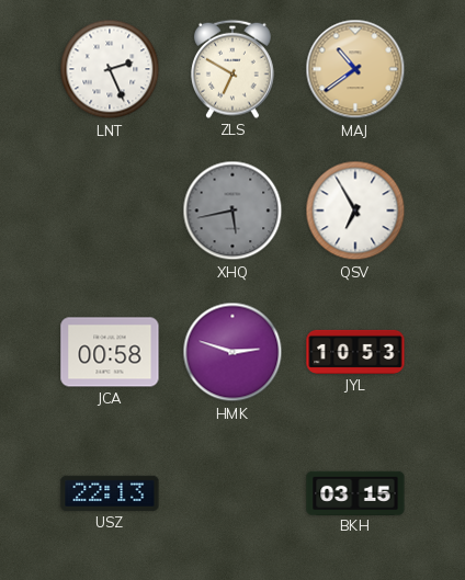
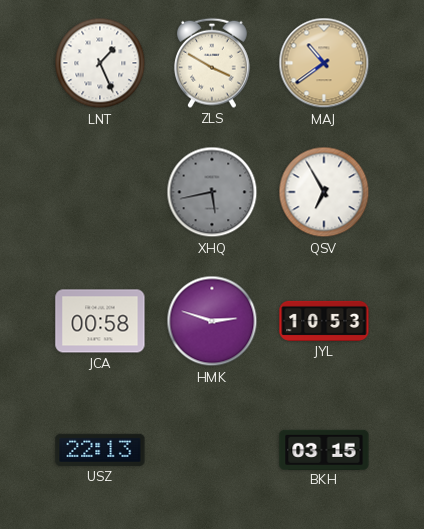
LNT: 2:26 -> 1:26
ZLS: 6:50 -> 3:50
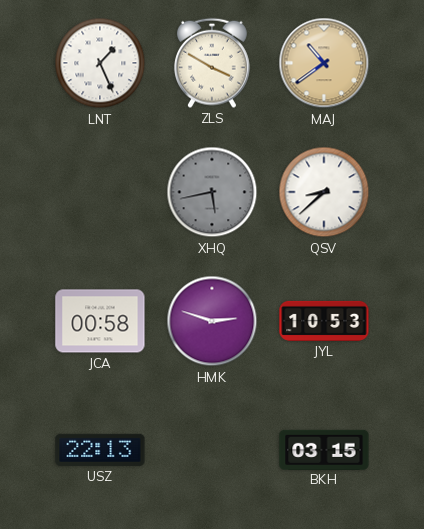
QSV: 6:55 -> 8:38
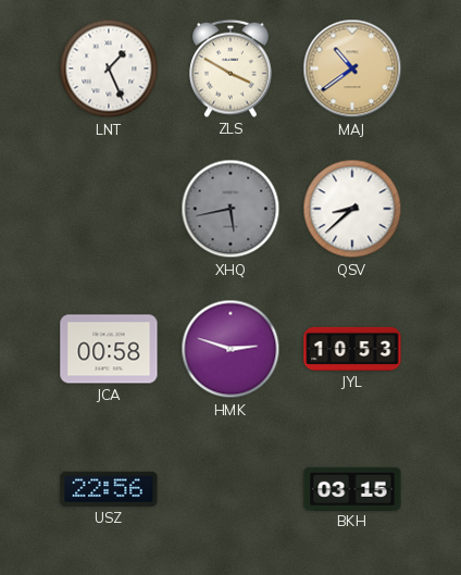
USZ: 22:13 -> 22:56
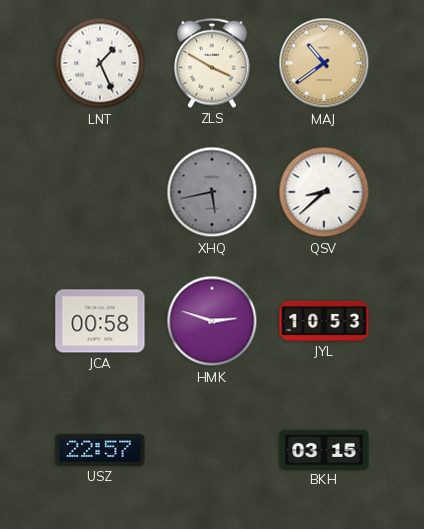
USZ: 22:56 -> 22:57
